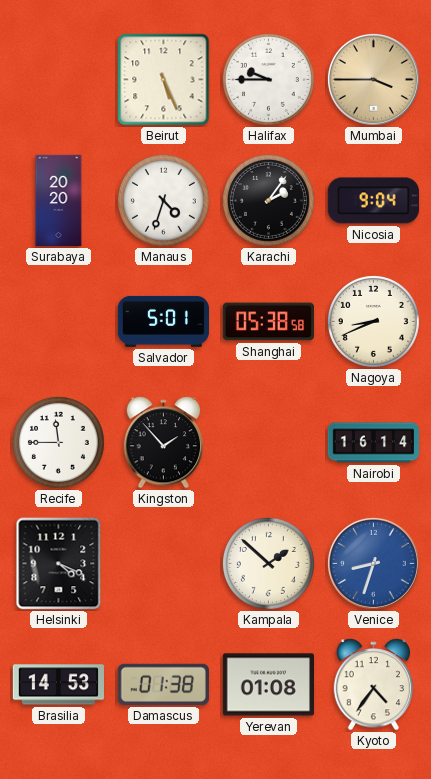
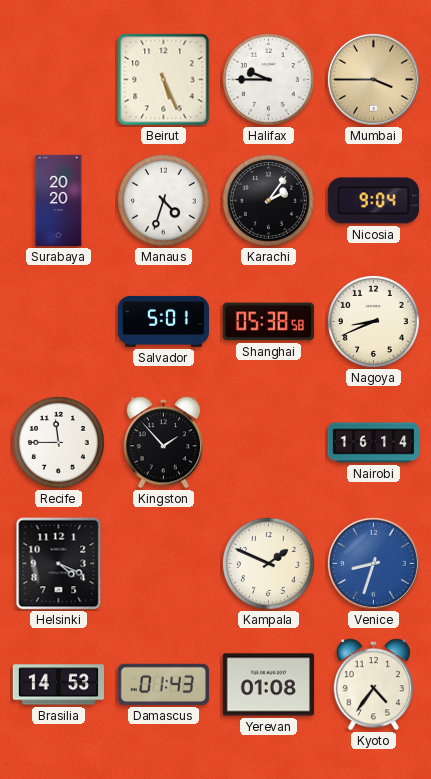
Kampala: 1:52 -> 1:49
Damascus: 01:38 -> 01:43
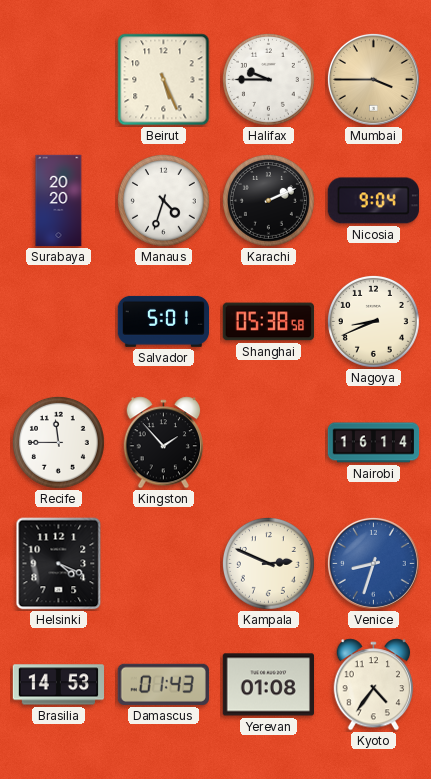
Karachi: 2:06 -> 2:11
Kampala: 1:49 -> 2:49
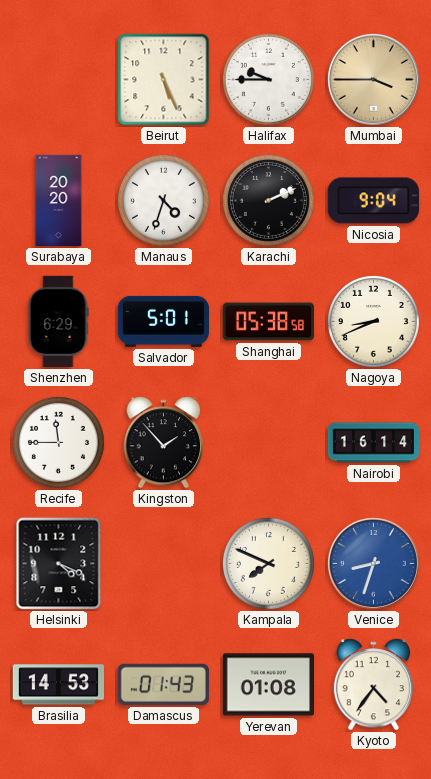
Shenzhen: none -> 6:29
Kampala: 2:49 -> 7:49
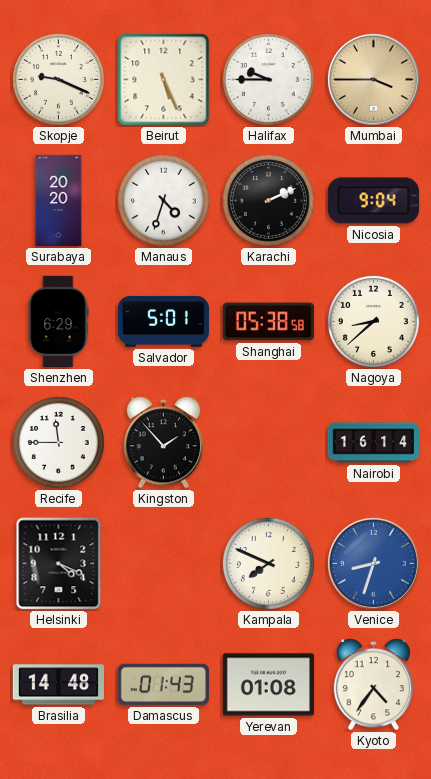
Skopje: none -> 9:19
Nagoya: 8:41 -> 8:38
Brasilia: 14:53 -> 14:48
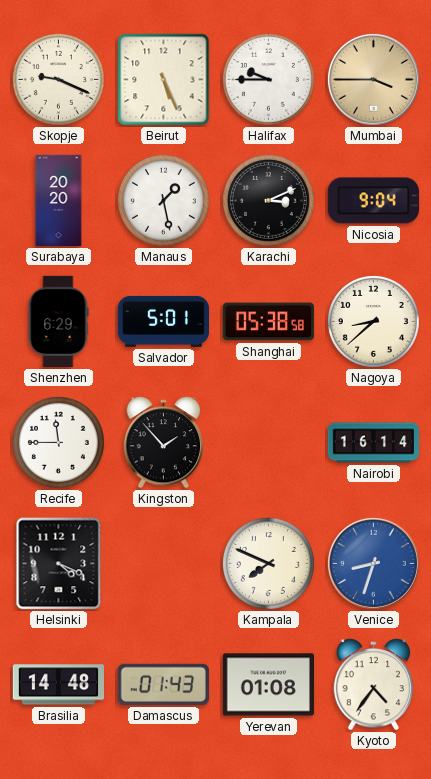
Manaus: 4:33 -> 1:28
Karachi: 2:11 -> 3:11
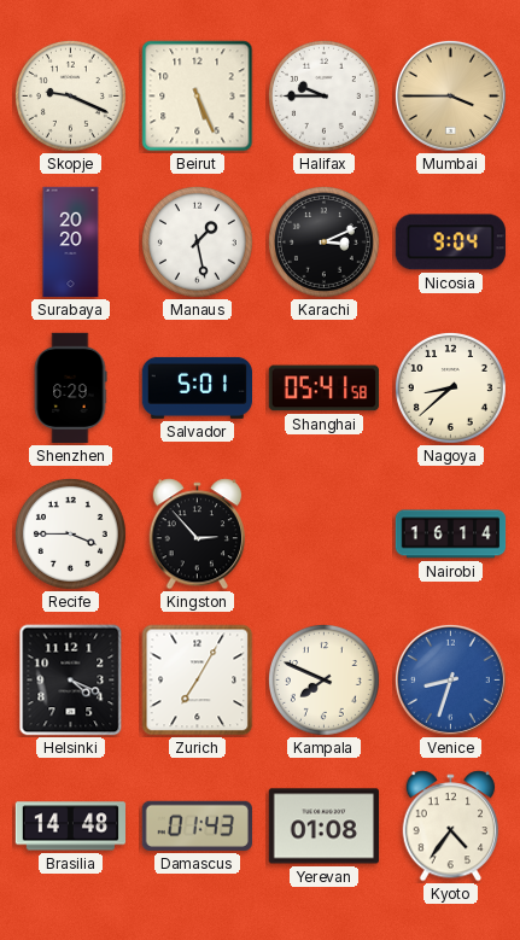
Shanghai: 05:38 -> 05:41
Recife: 11:45 -> 3:45
Kingston: 1:53 -> 2:53
Zurich: none -> 7:05
